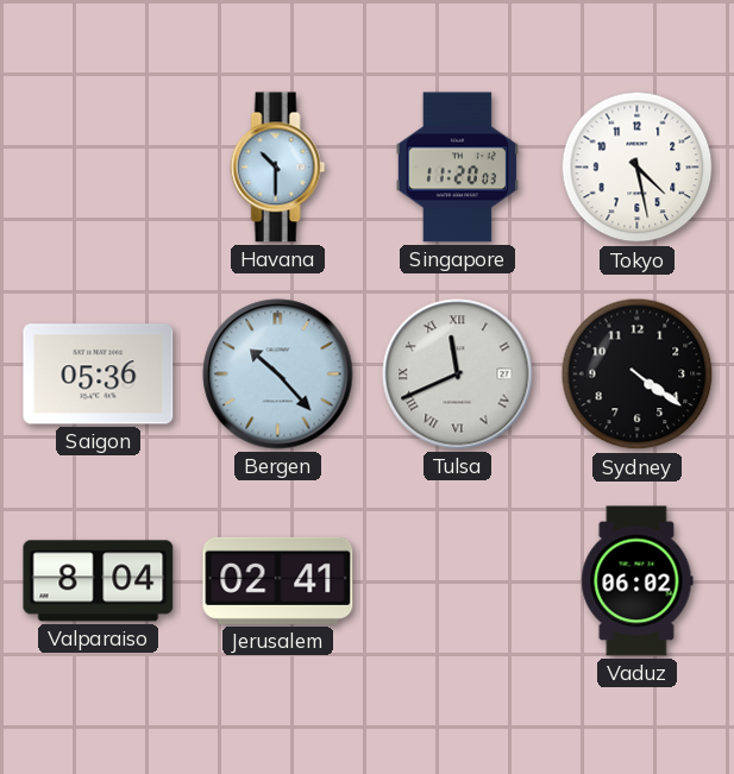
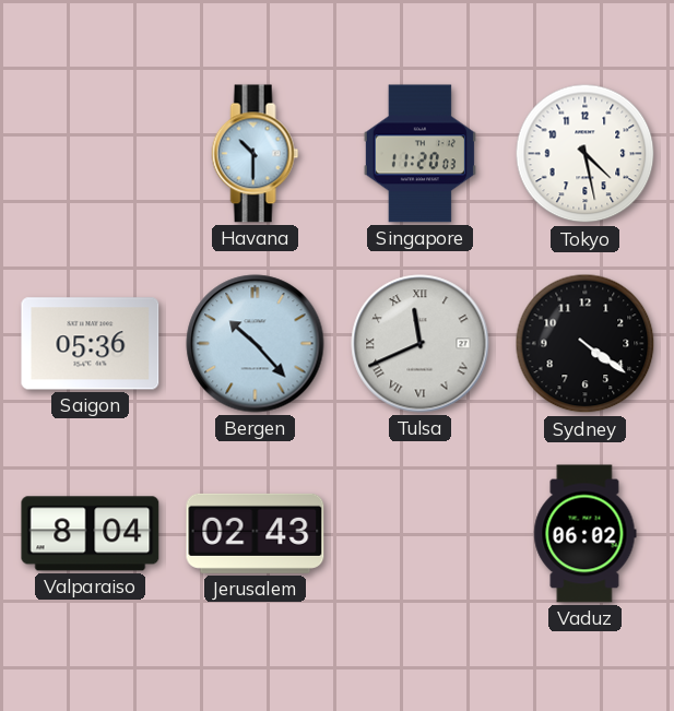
Jerusalem: 02:41 -> 02:43
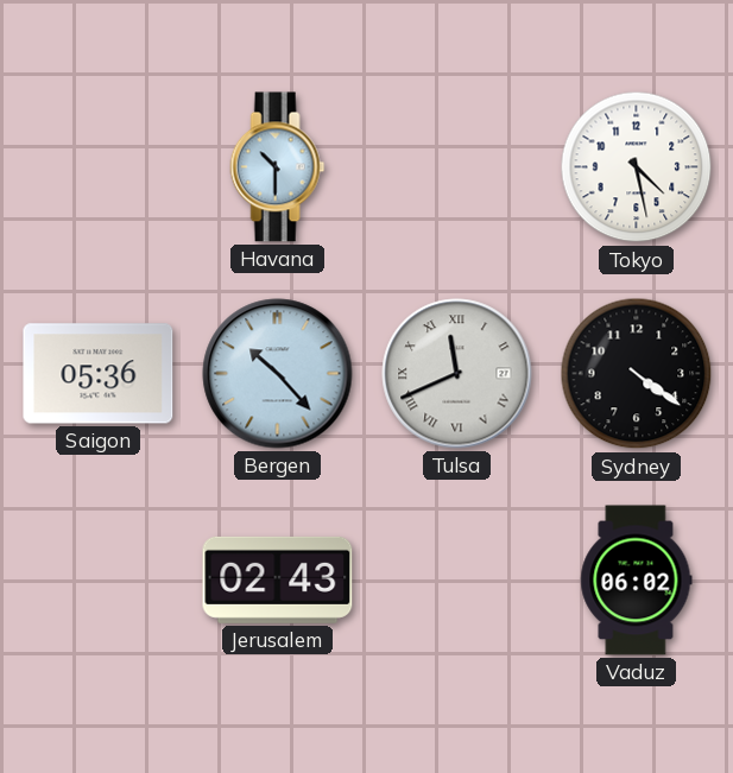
Singapore: 11:20 -> none
Valparaiso: 8:04 -> none
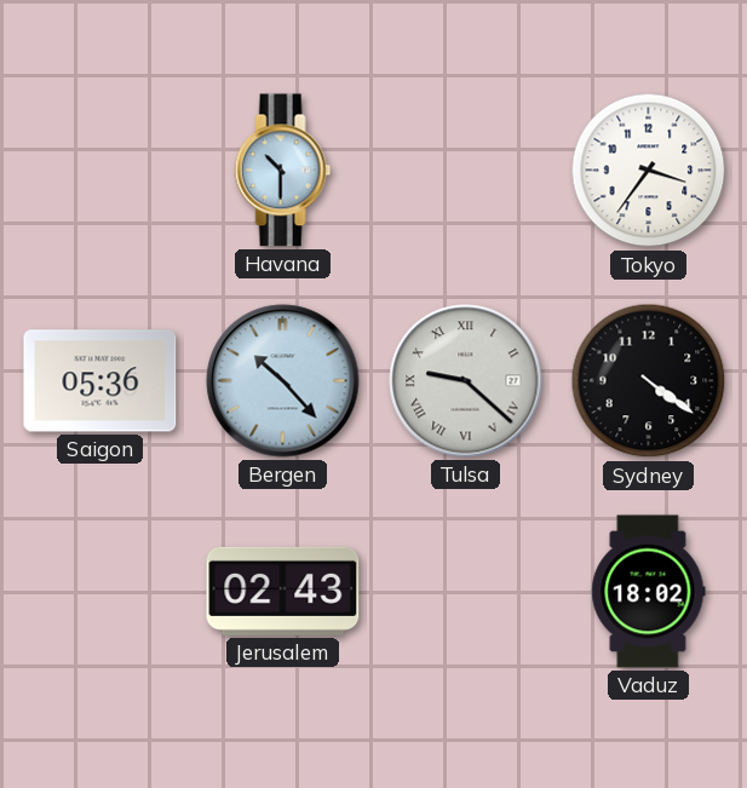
Tokyo: 4:28 -> 3:36
Tulsa: 11:41 -> 9:22
Vaduz: 06:02 -> 18:02
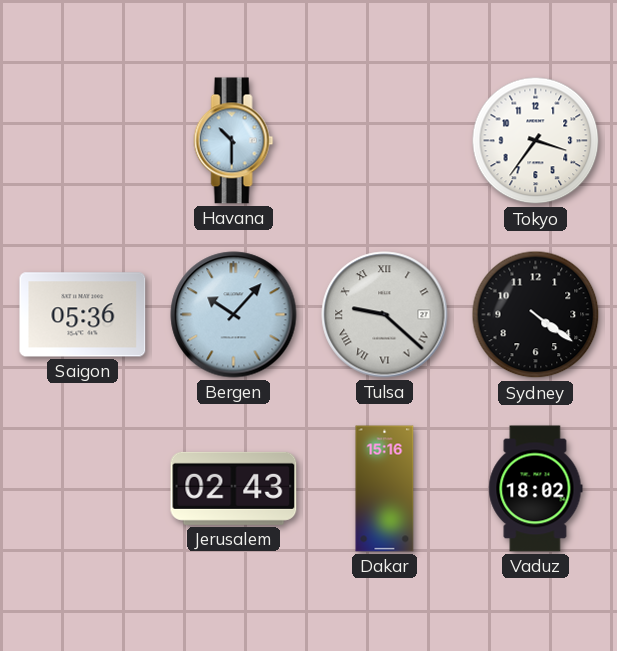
Bergen: 10:23 -> 10:07
Dakar: none -> 15:16
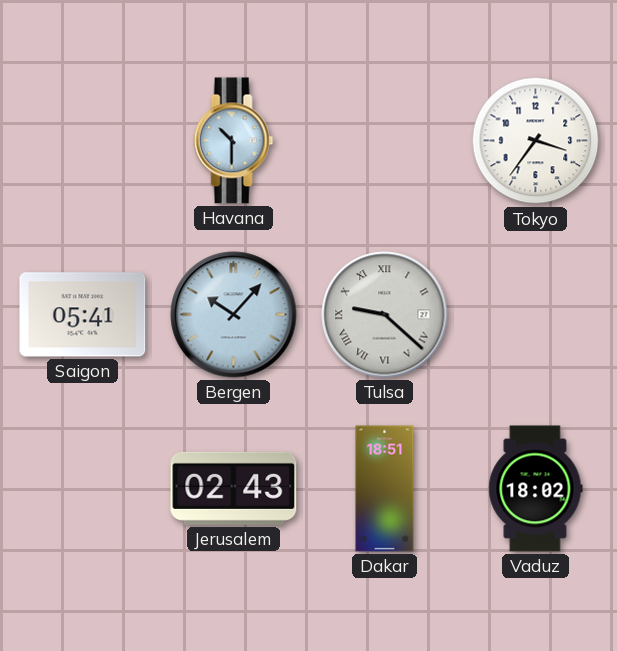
Saigon: 05:36 -> 05:41
Sydney: 4:21 -> none
Dakar: 15:16 -> 18:51
